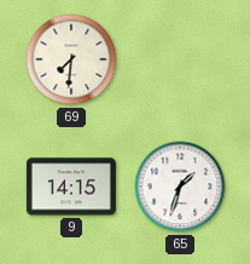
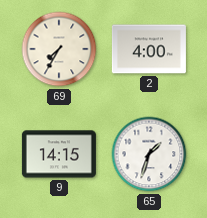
69: 7:31 -> 7:35
2: none -> 4:00
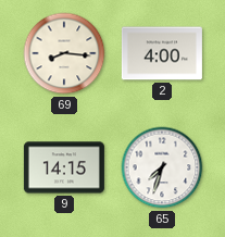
69: 7:35 -> 8:16
65: 1:33 -> 7:33
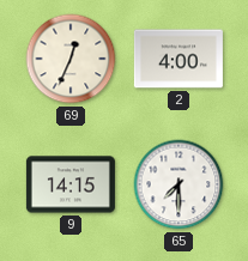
69: 8:16 -> 12:34
65: 7:33 -> 7:30
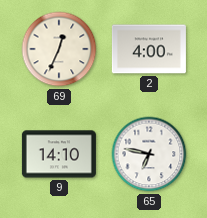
9: 14:15 -> 14:10
65: 7:30 -> 6:47
